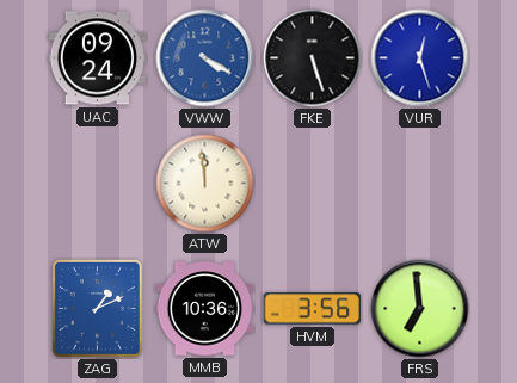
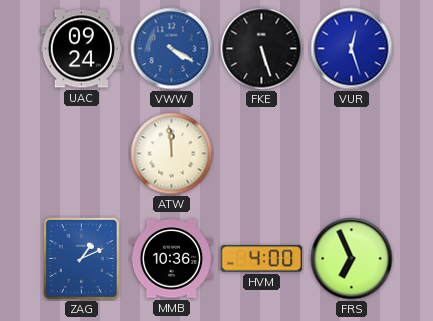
HVM: 3:56 -> 4:00
FRS: 6:59 -> 6:56
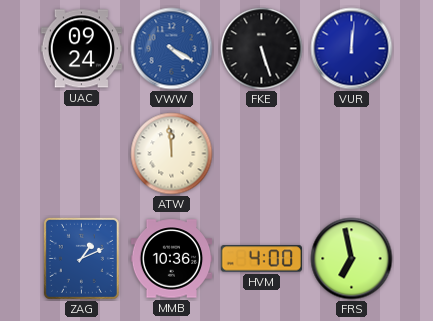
VUR: 12:27 -> 12:01
FRS: 6:56 -> 6:58
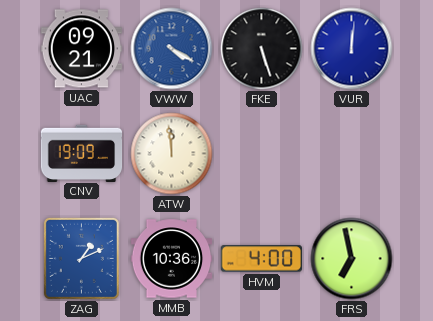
UAC: 09:24 -> 09:21
CNV: none -> 19:09
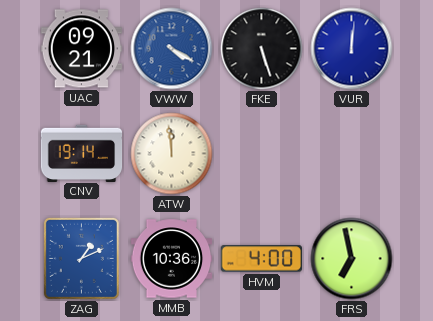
CNV: 19:09 -> 19:14
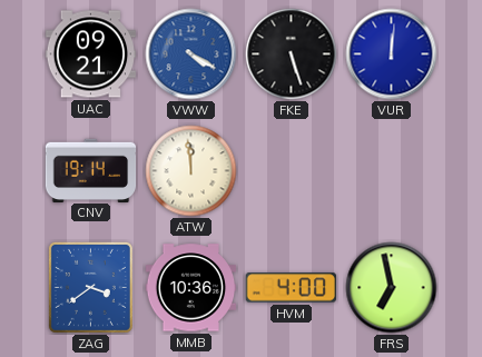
ZAG: 1:11 -> 3:39
